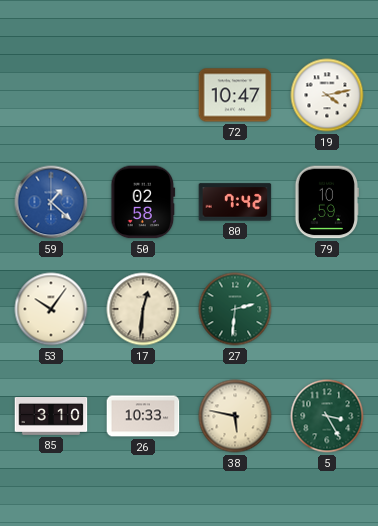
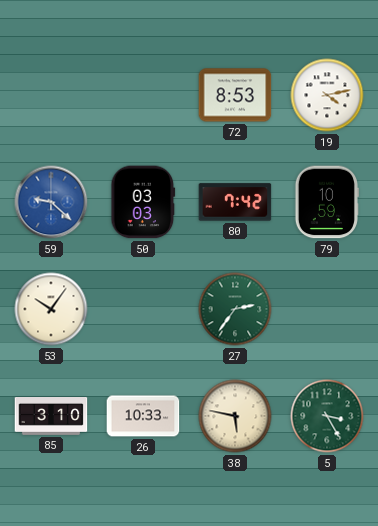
72: 10:47 -> 8:53
59: 1:22 -> 9:22
50: 02:58 -> 03:03
17: 12:31 -> none
27: 2:31 -> 2:36
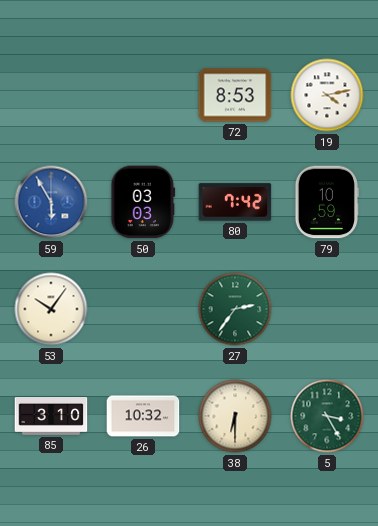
59: 9:22 -> 5:55
26: 10:33 -> 10:32
38: 5:47 -> 6:30
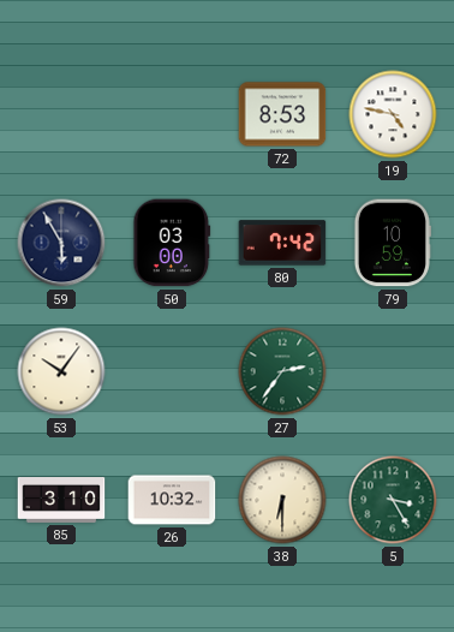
19: 4:13 -> 4:47
59 dial: blue -> navy
50: 03:03 -> 03:00
